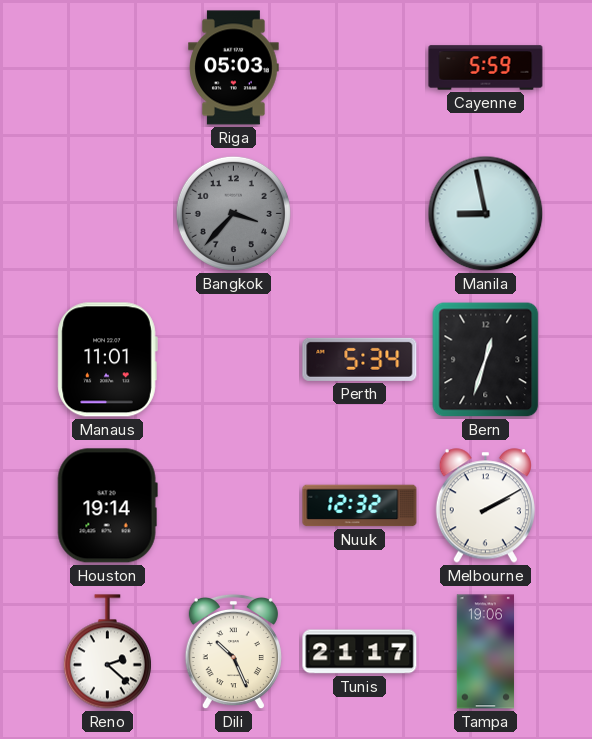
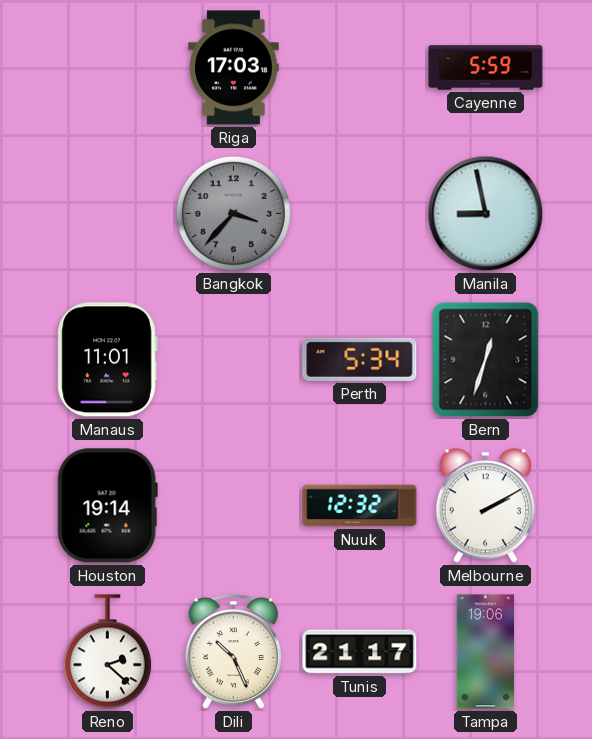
Riga: 05:03 -> 17:03
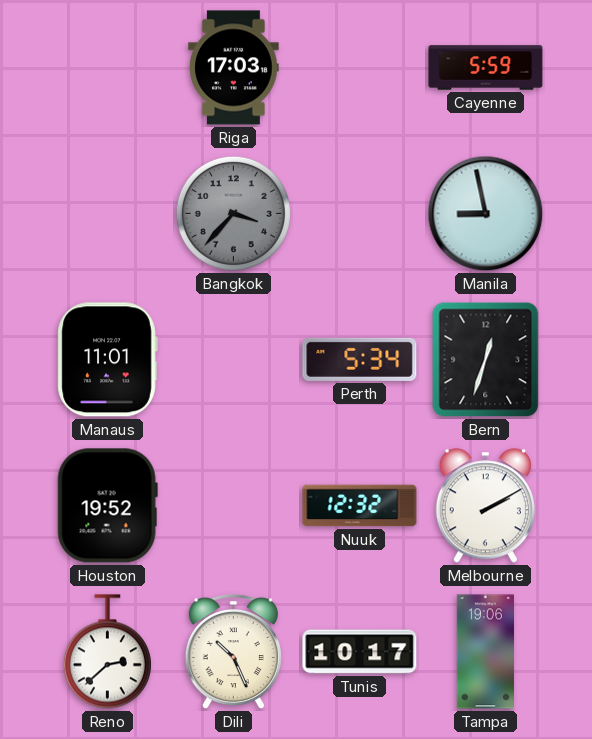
Houston: 19:14 -> 19:52
Reno: 2:22 -> 2:38
Tunis: 21:17 -> 10:17
